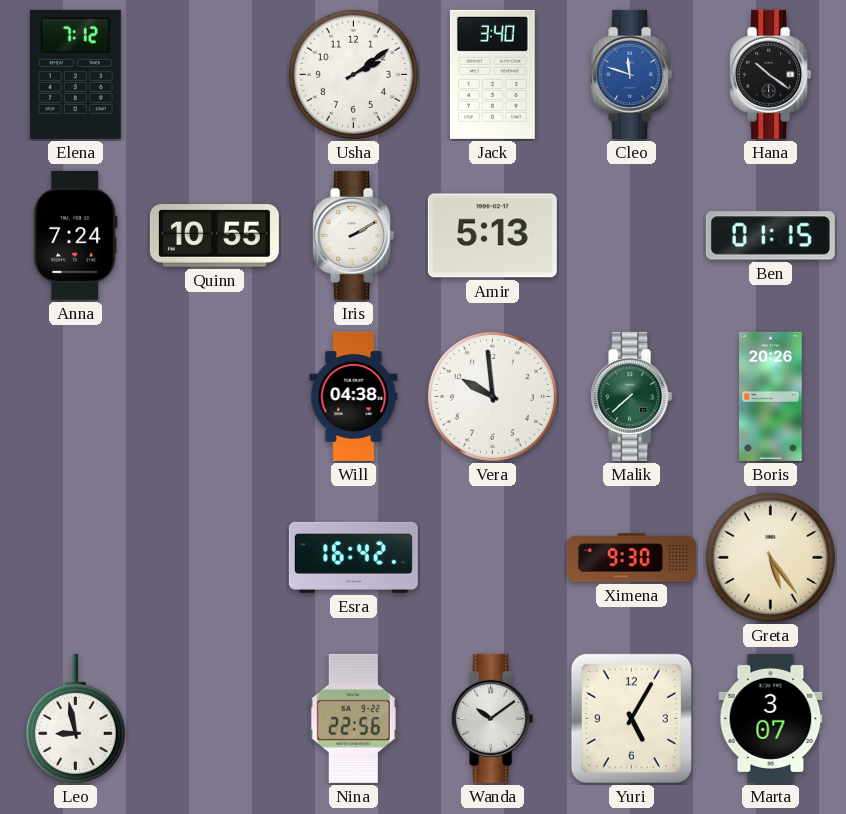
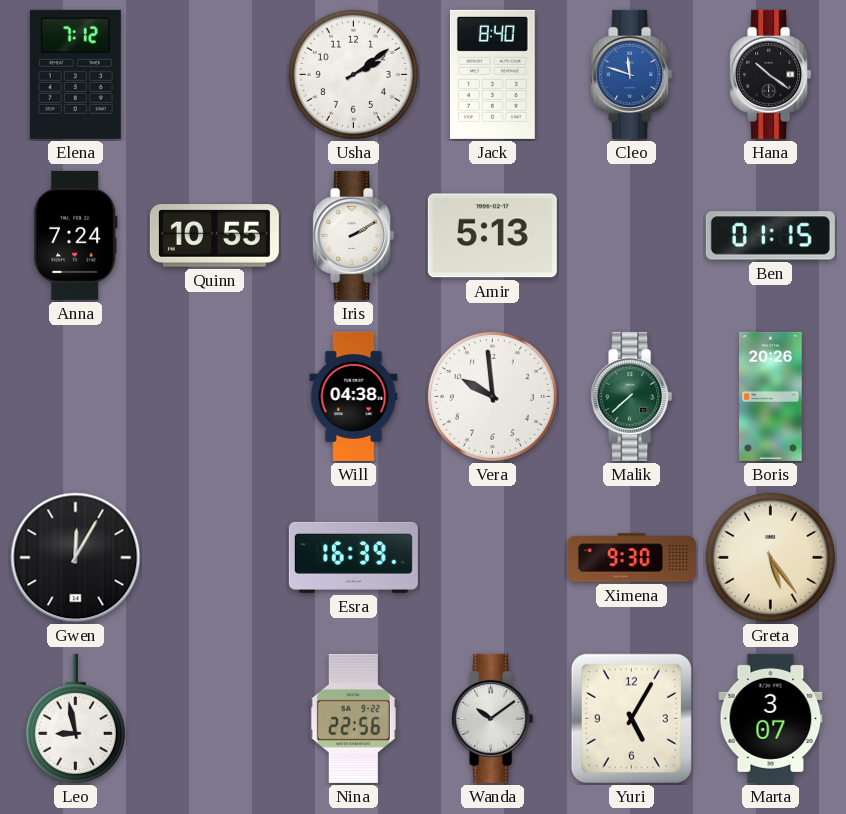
Jack: 3:40 -> 8:40
Gwen: none -> 12:05
Esra: 16:42 -> 16:39
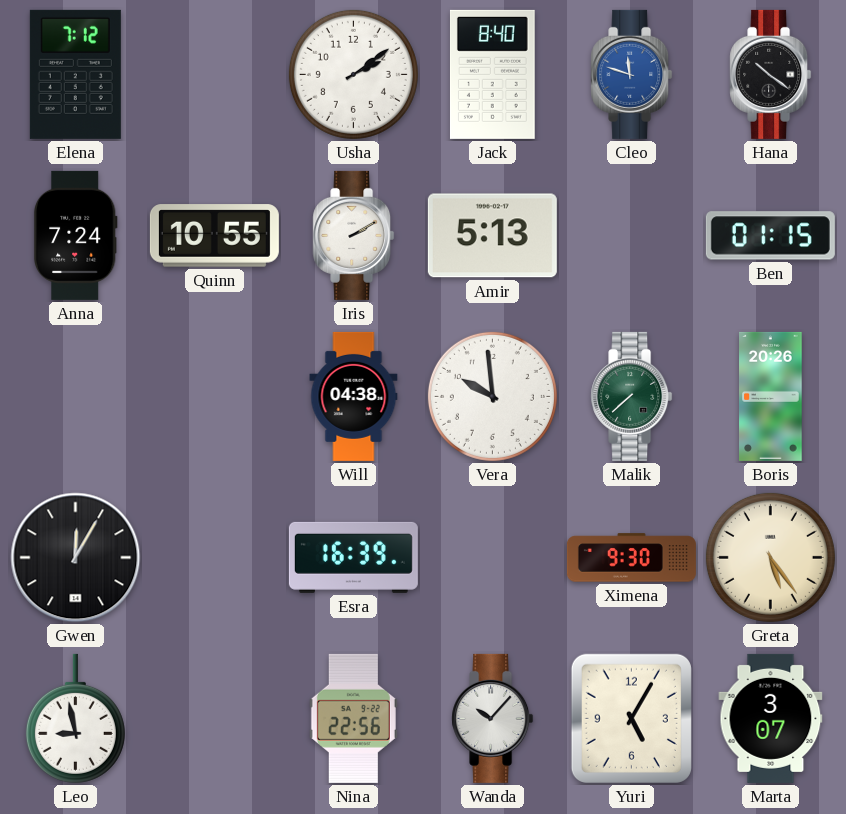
Wanda: 10:09 -> 10:07
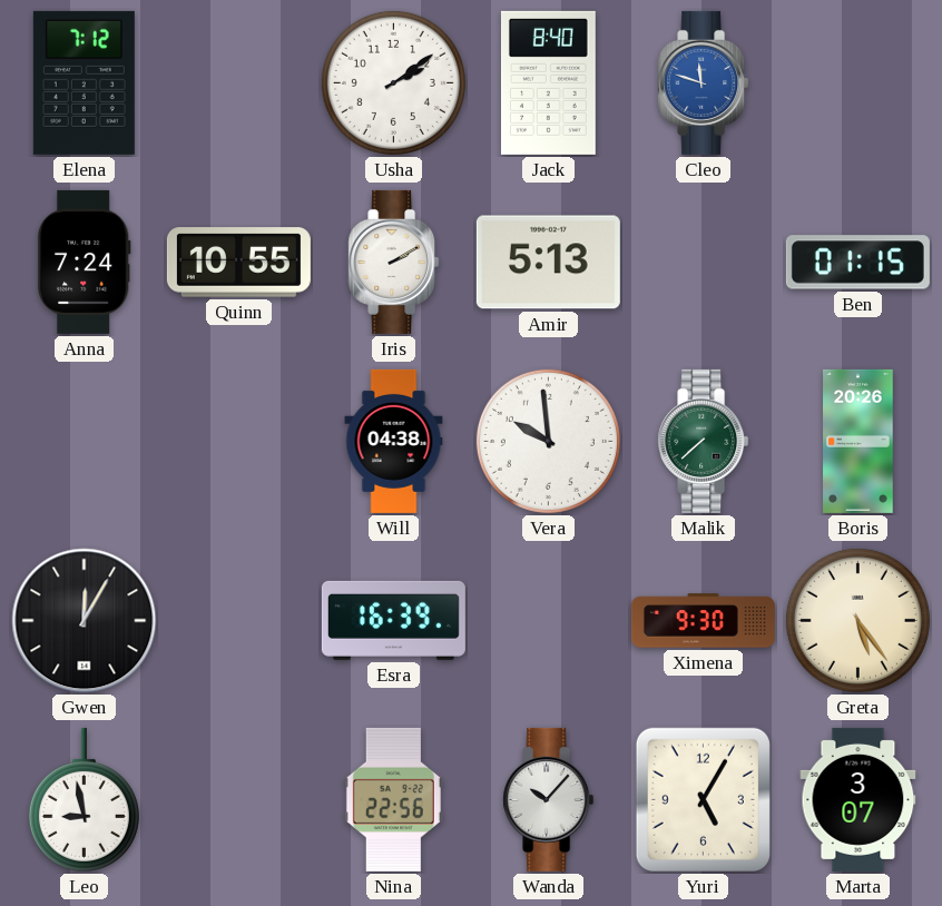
Hana: 10:21 -> none
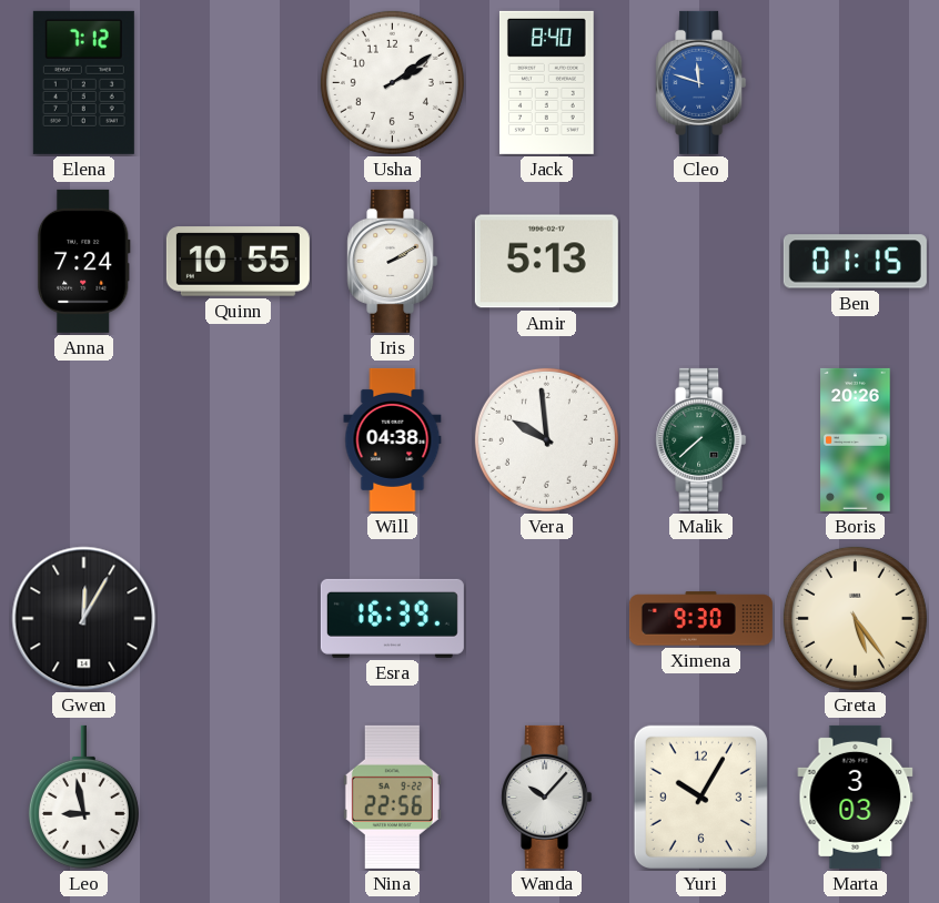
Yuri: 5:05 -> 10:05
Marta: 3:07 -> 3:03
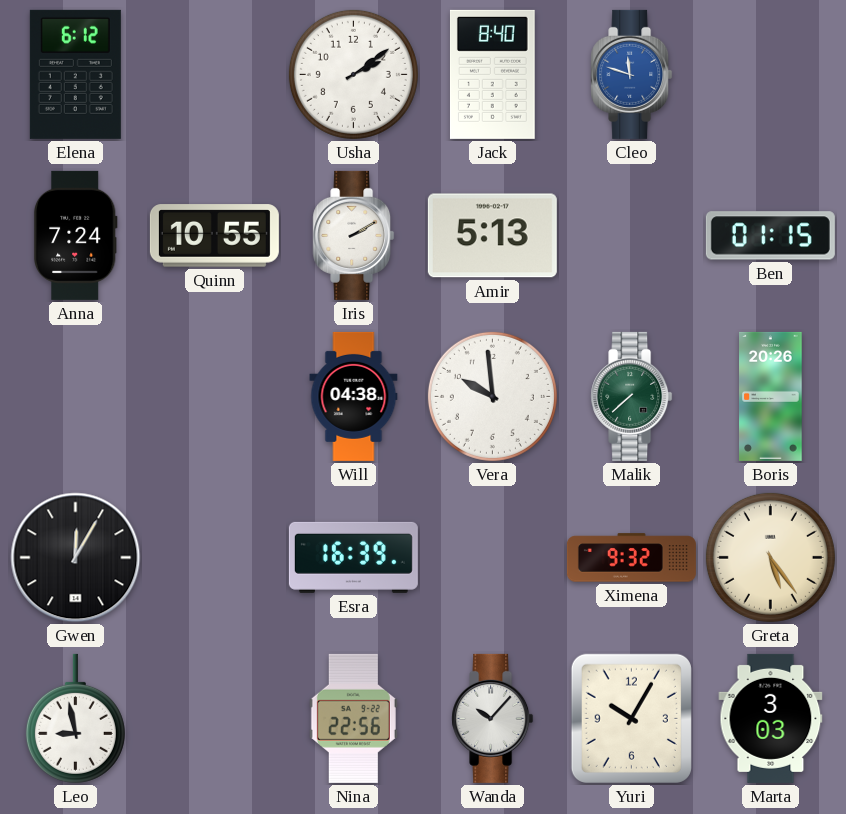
Elena: 7:12 -> 6:12
Ximena: 9:30 -> 9:32
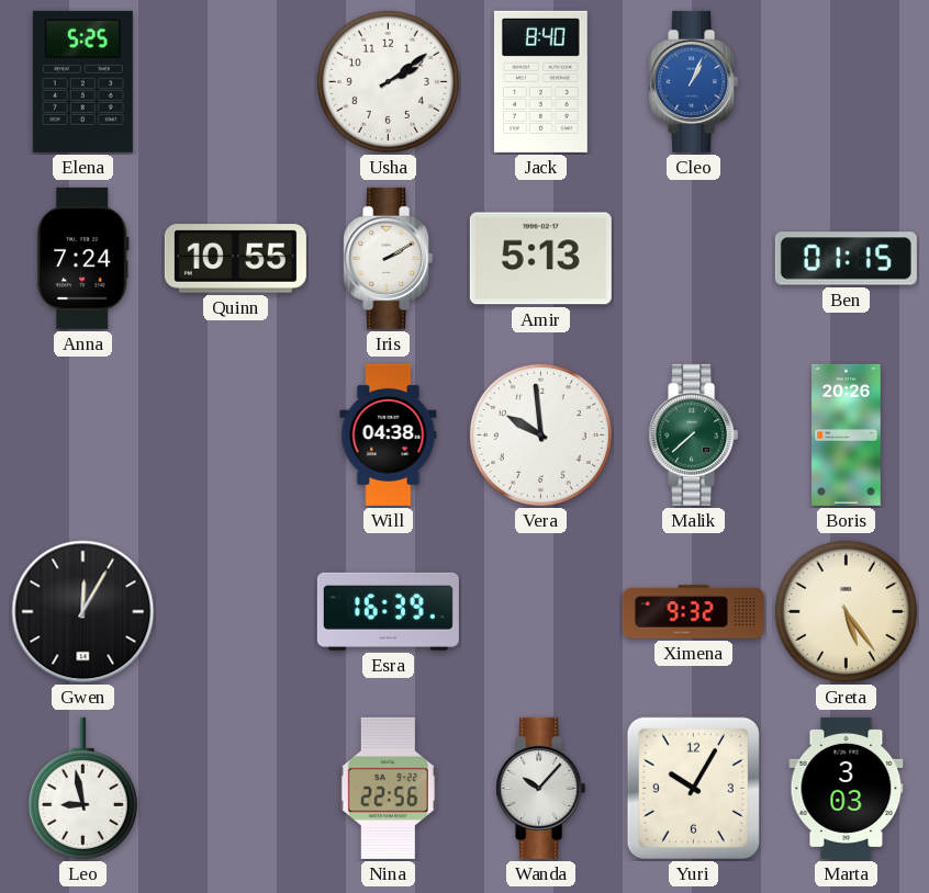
Elena: 6:12 -> 5:25
Cleo: 11:48 -> 1:04
